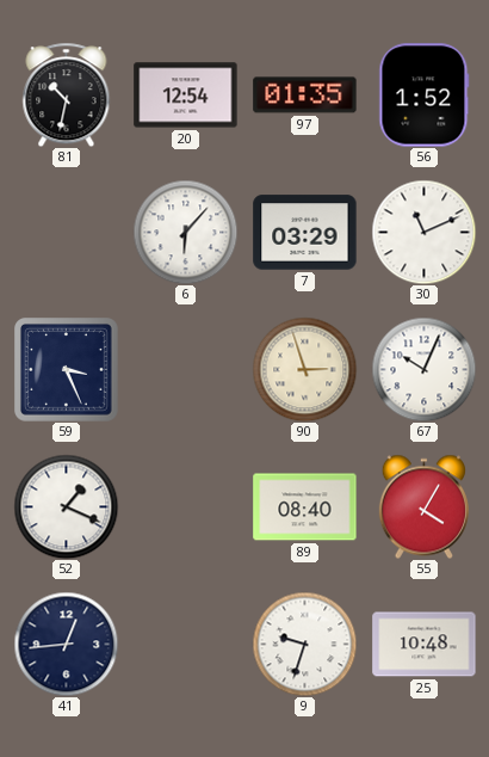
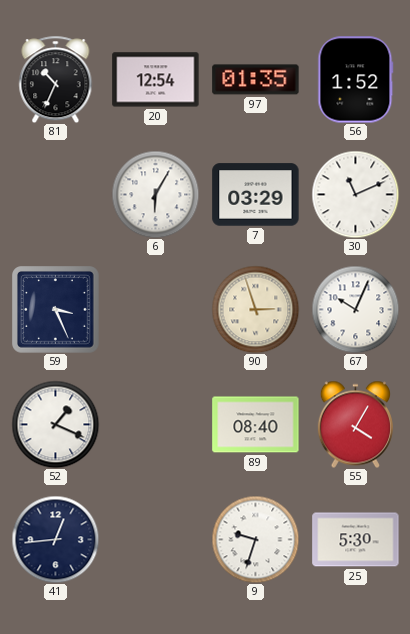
81: 10:32 -> 10:34
6: 6:07 -> 6:05
25: 10:48 -> 5:30
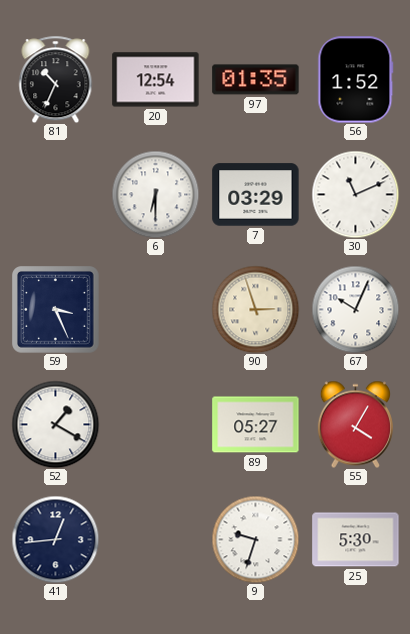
6: 6:05 -> 6:30
52: 1:19 -> 1:20
89: 08:40 -> 05:27
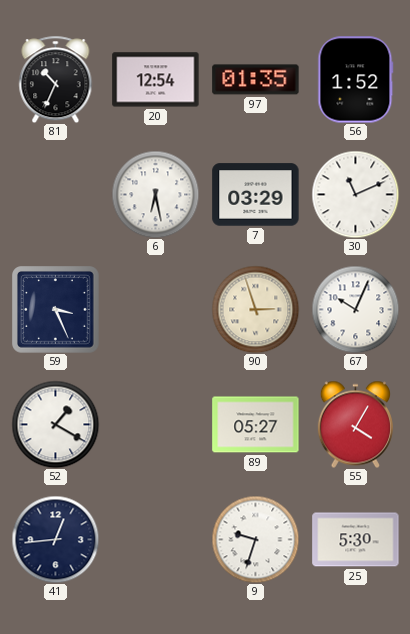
6: 6:30 -> 6:28
